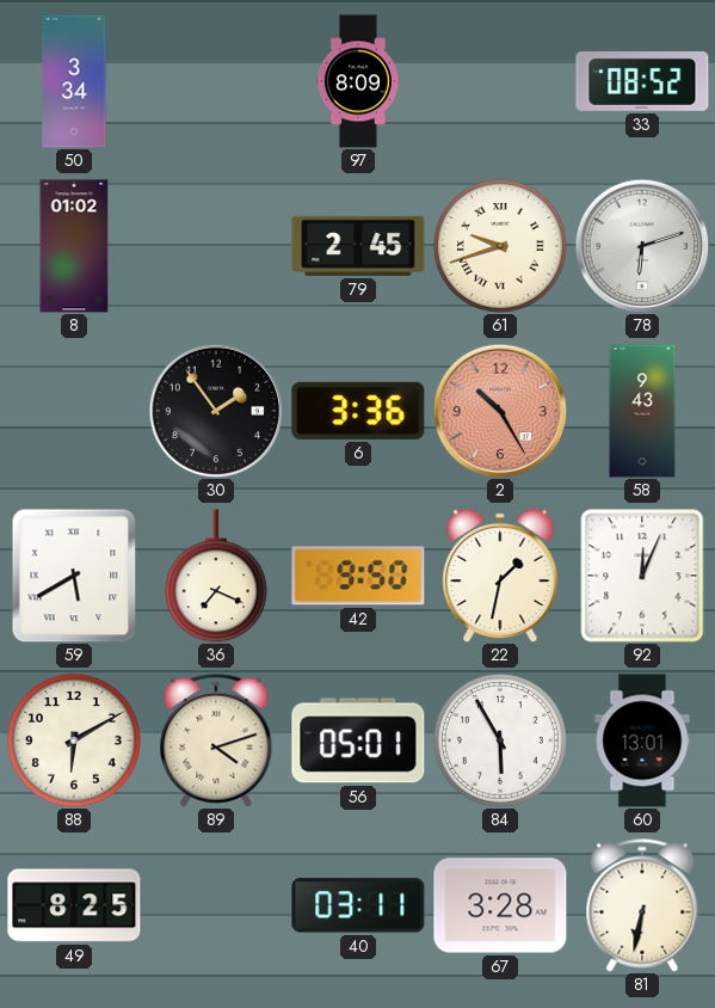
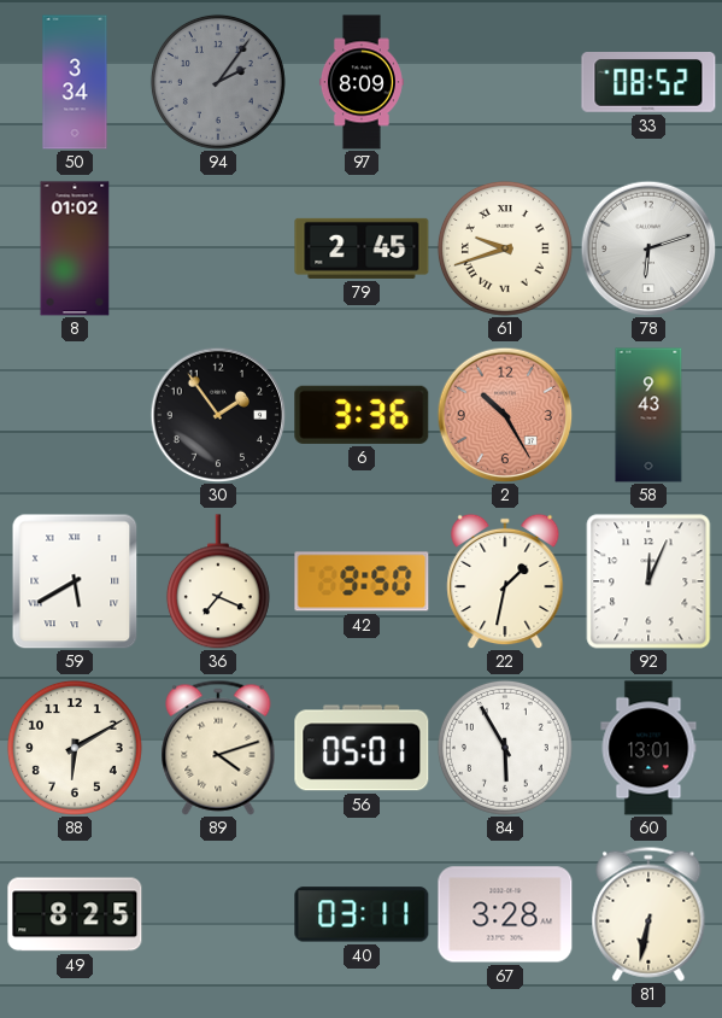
94: none -> 2:06
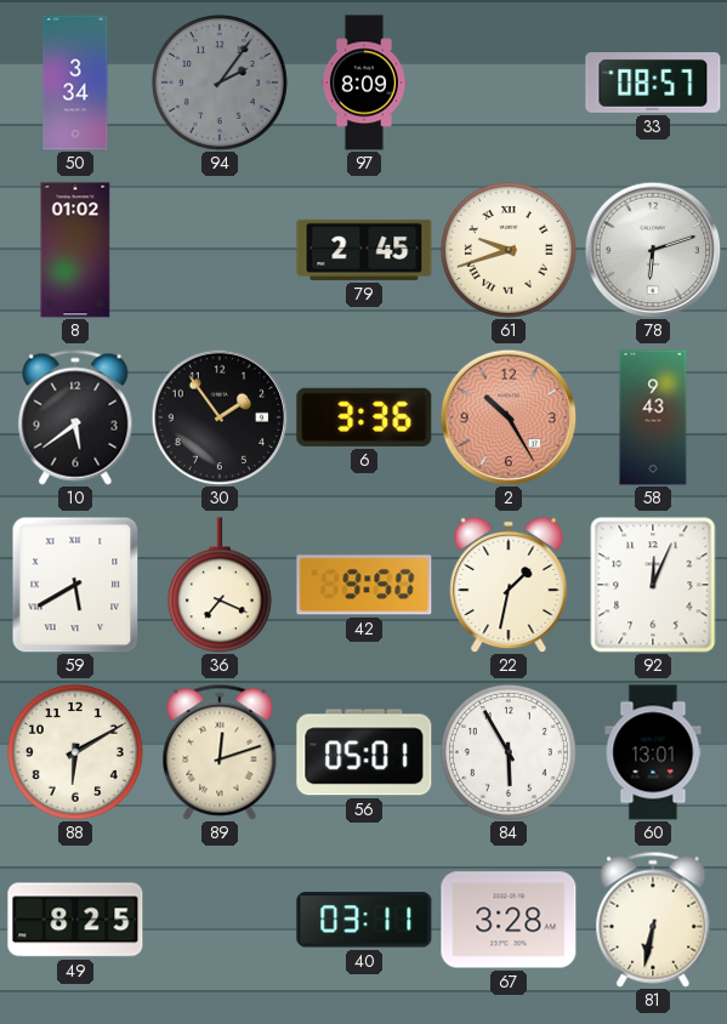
33: 08:52 -> 08:57
10: none -> 5:39
89: 4:12 -> 12:12
